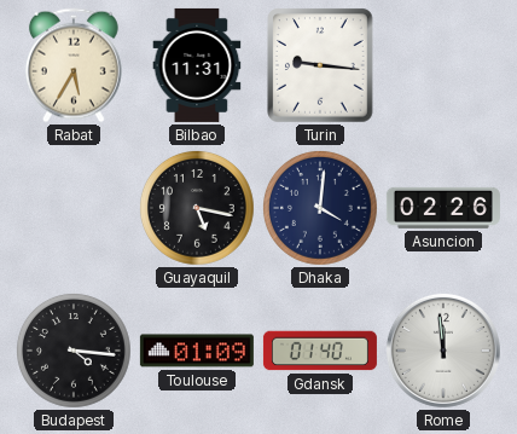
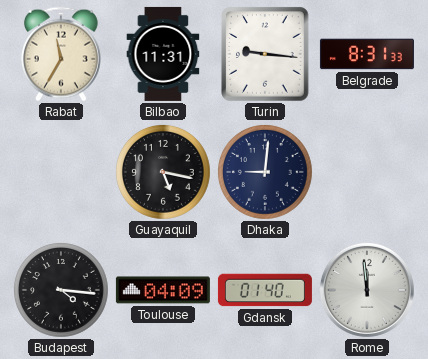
Rabat: 5:35 -> 11:35
Belgrade: none -> 8:31
Dhaka: 4:01 -> 9:01
Asuncion: 02:26 -> none
Toulouse: 01:09 -> 04:09
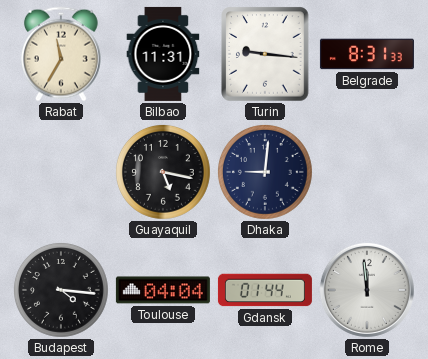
Toulouse: 04:09 -> 04:04
Gdansk: 01:40 -> 01:44
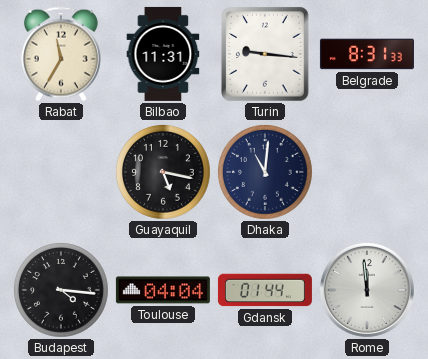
Dhaka: 9:01 -> 11:01
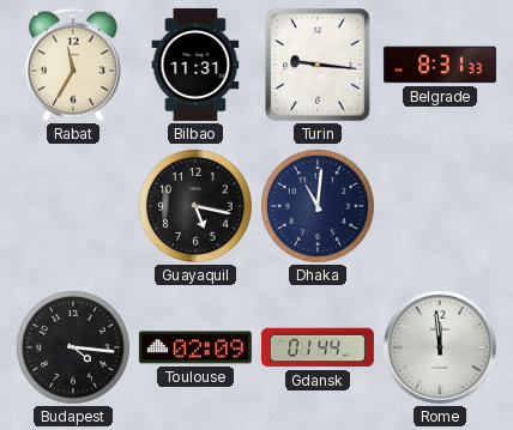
Toulouse: 04:04 -> 02:09
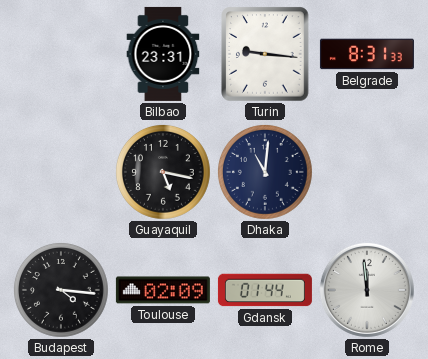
Rabat: 11:35 -> none
Bilbao: 11:31 -> 23:31
